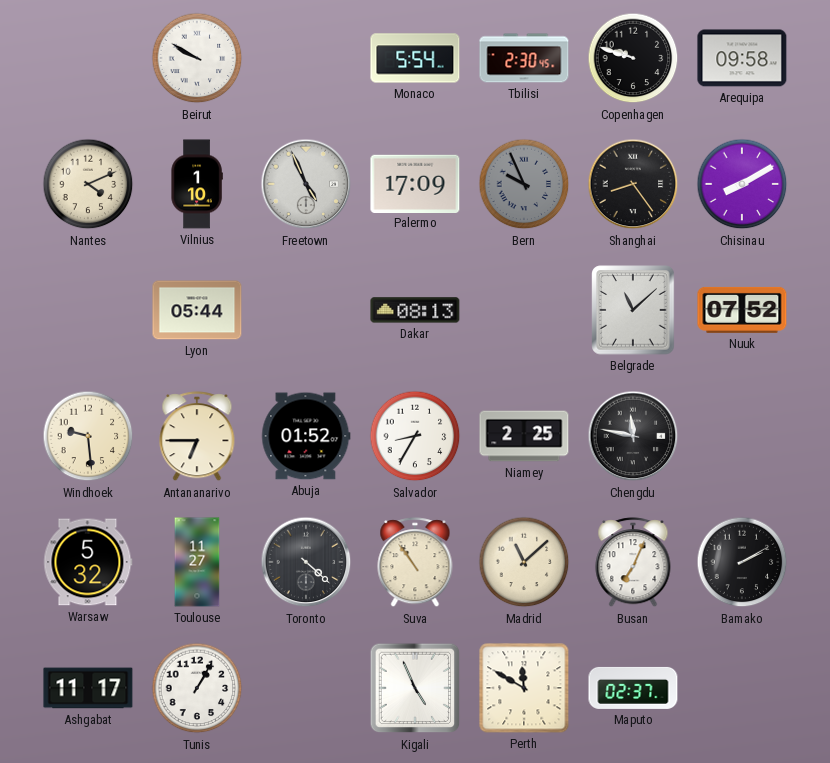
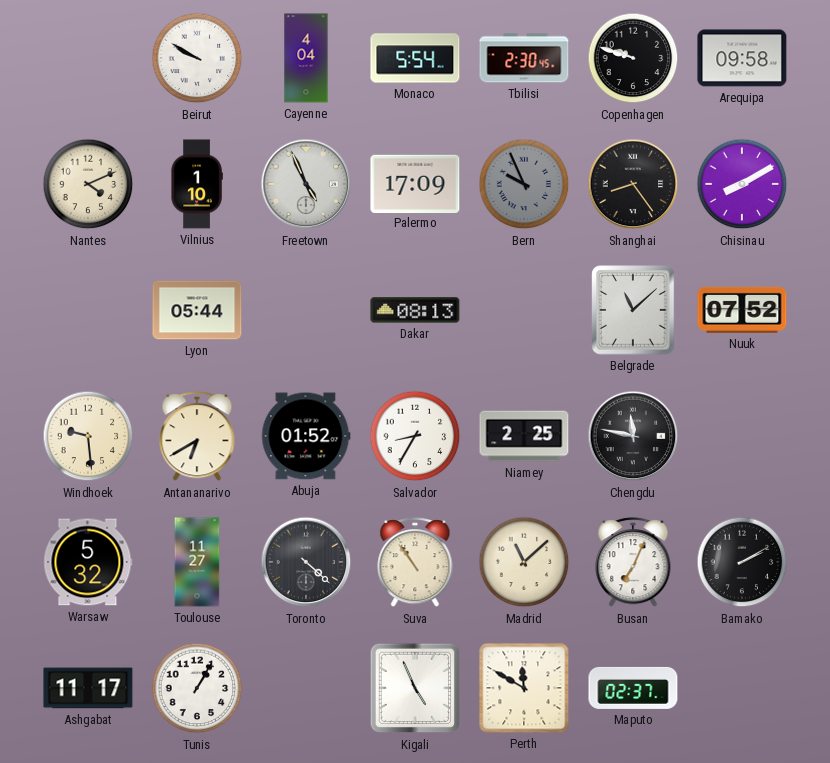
Cayenne: none -> 4:04
Antananarivo: 6:45 -> 6:40
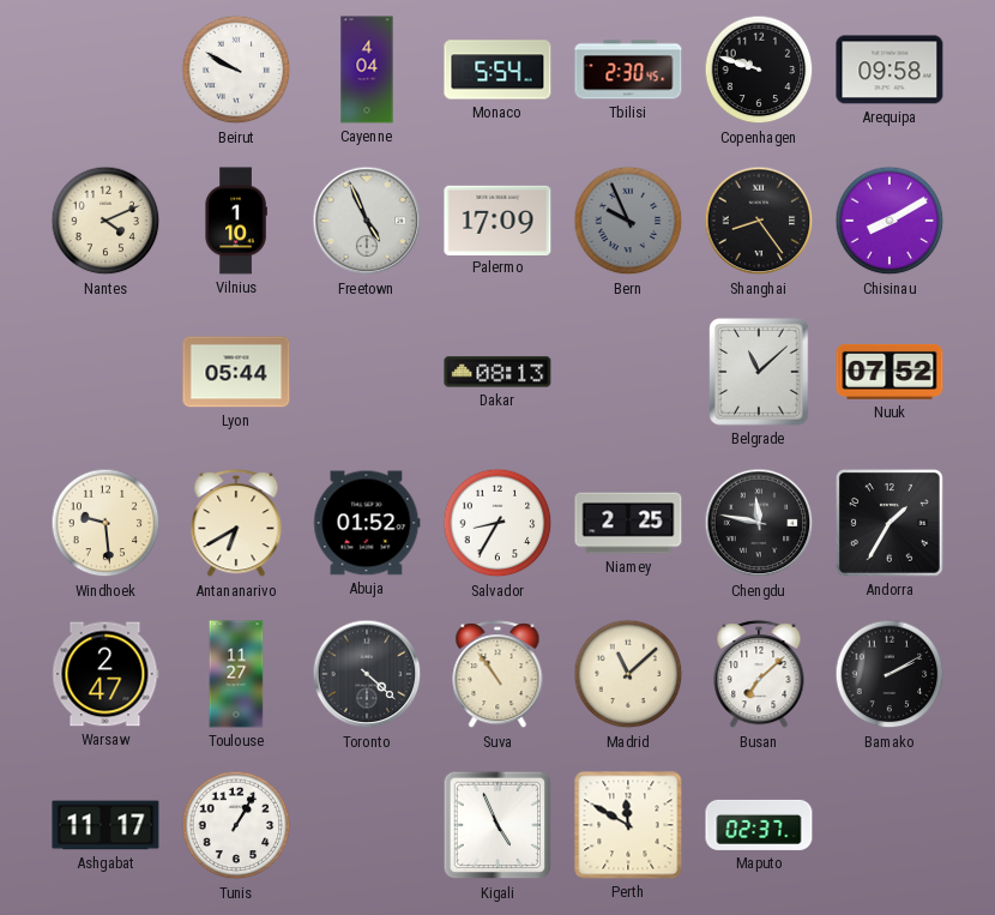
Andorra: none -> 1:35
Warsaw: 5:32 -> 2:47
Busan: 7:04 -> 7:08
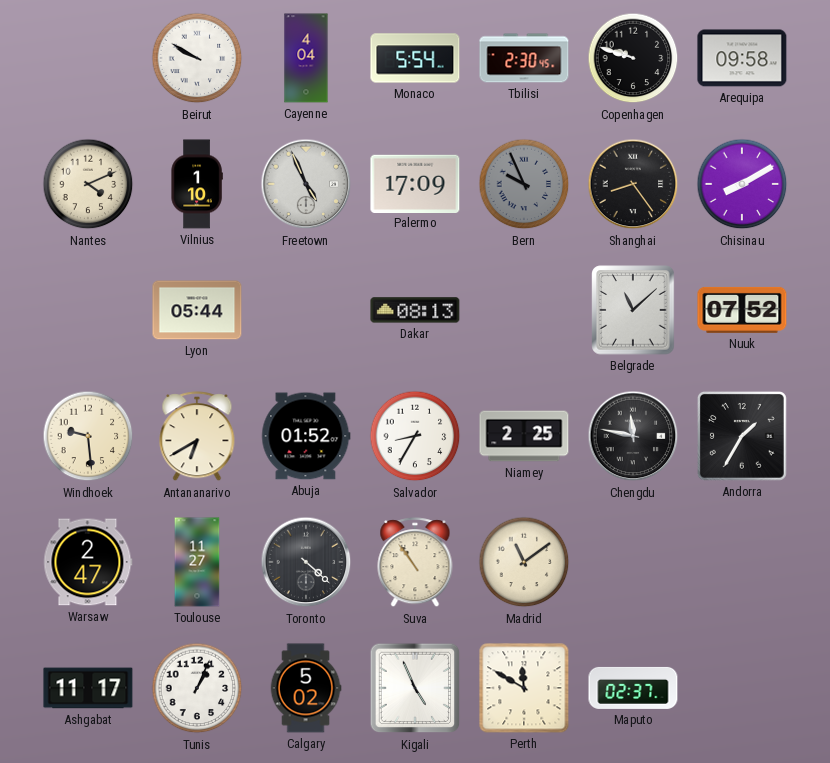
Madrid: 11:08 -> 11:09
Busan: 7:08 -> none
Bamako: 2:10 -> none
Tunis: 1:05 -> 1:04
Calgary: none -> 5:02
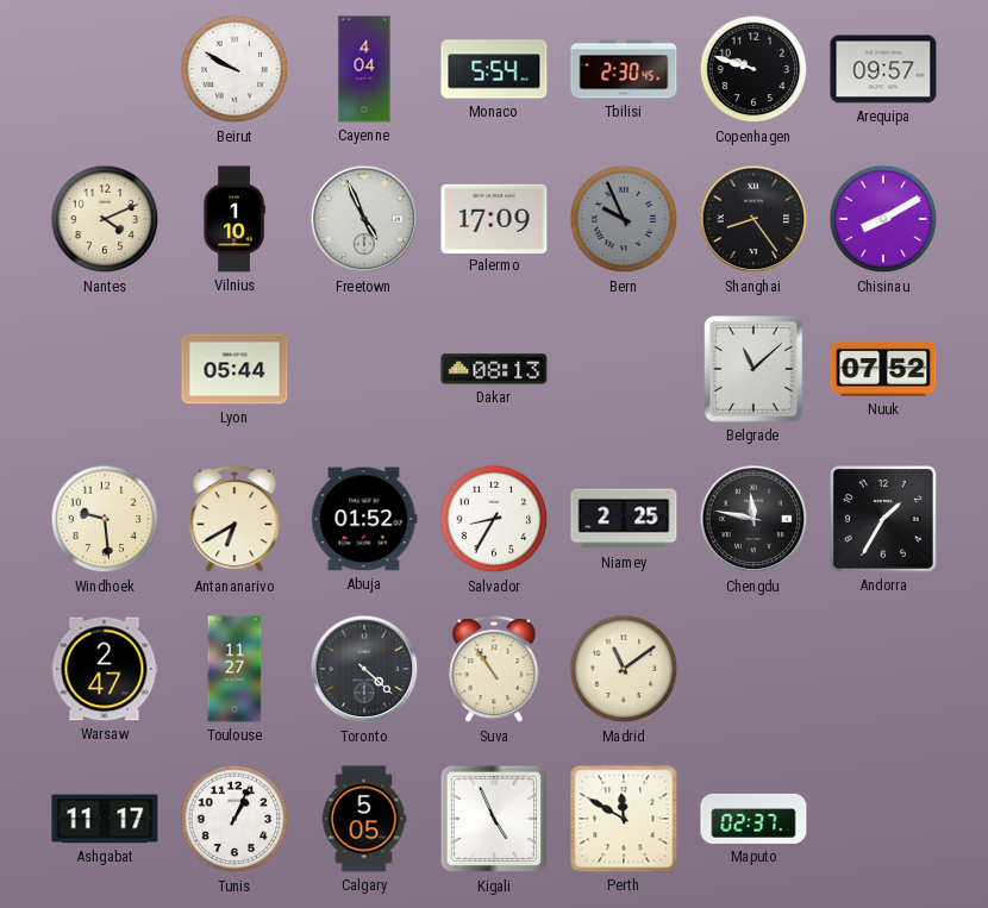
Arequipa: 09:58 -> 09:57
Calgary: 5:02 -> 5:05
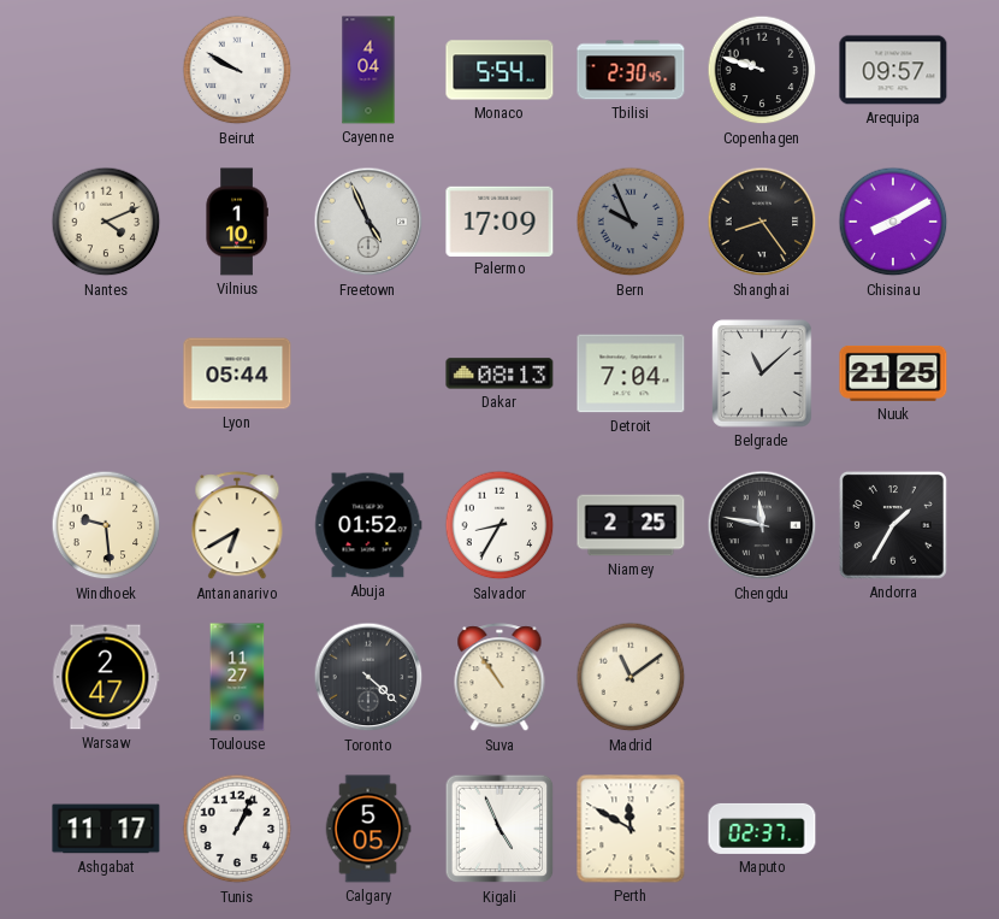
Detroit: none -> 7:04
Nuuk: 07:52 -> 21:25
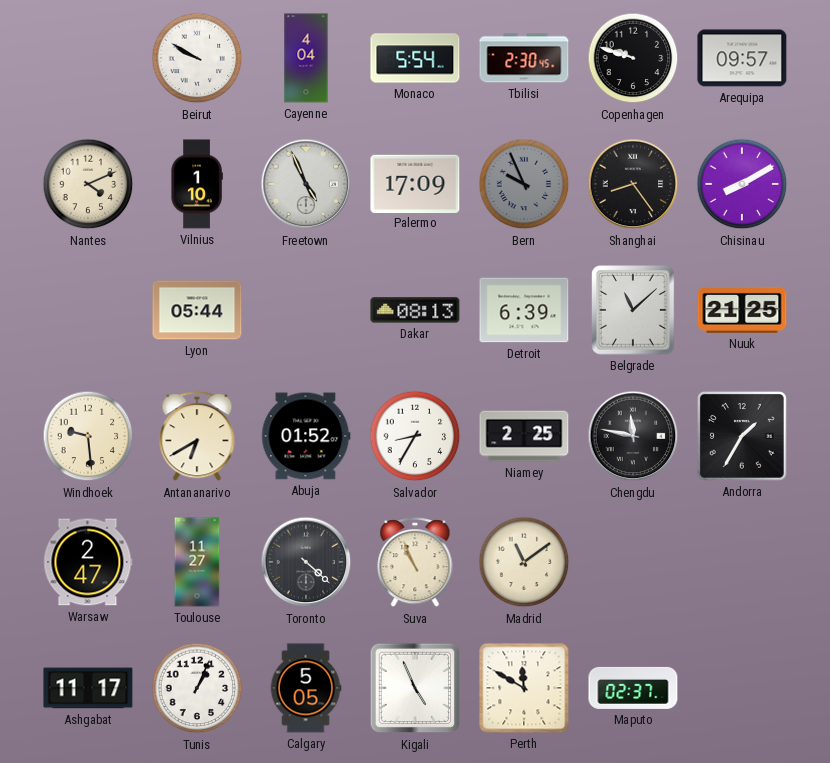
Detroit: 7:04 -> 6:39
Suva: 10:54 -> 10:56
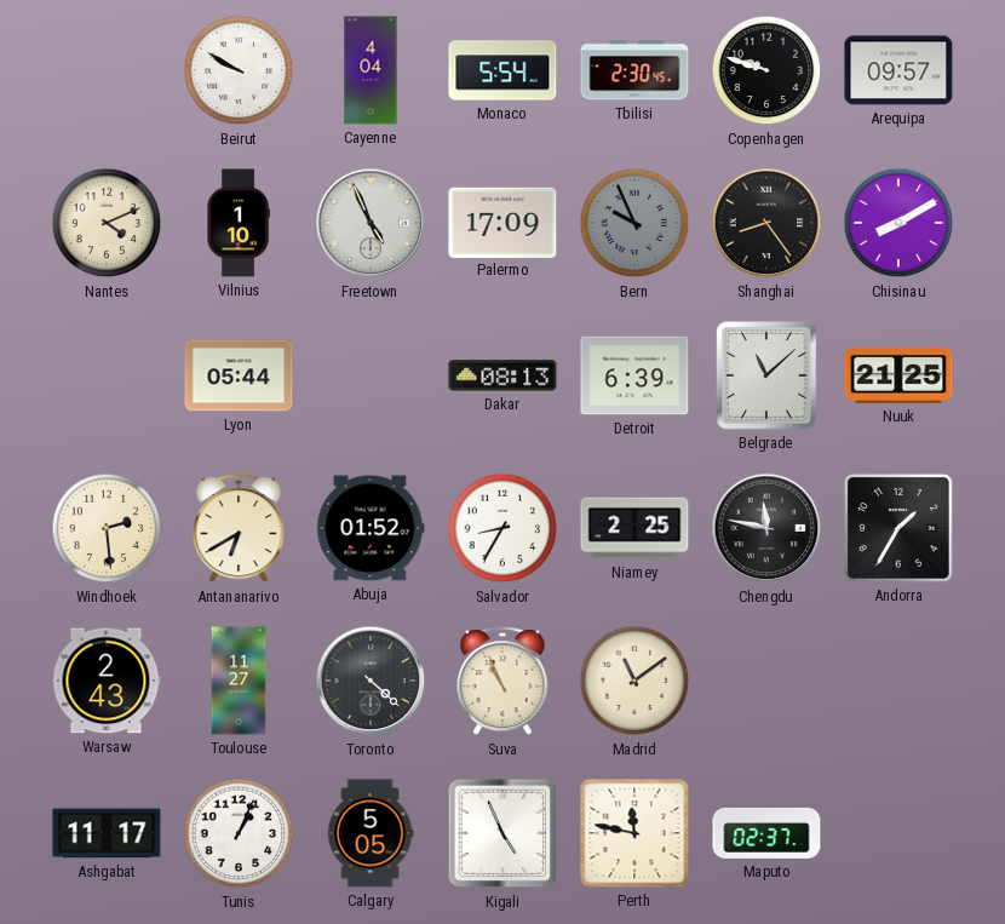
Windhoek: 9:29 -> 2:29
Warsaw: 2:47 -> 2:43
Perth: 11:50 -> 11:47
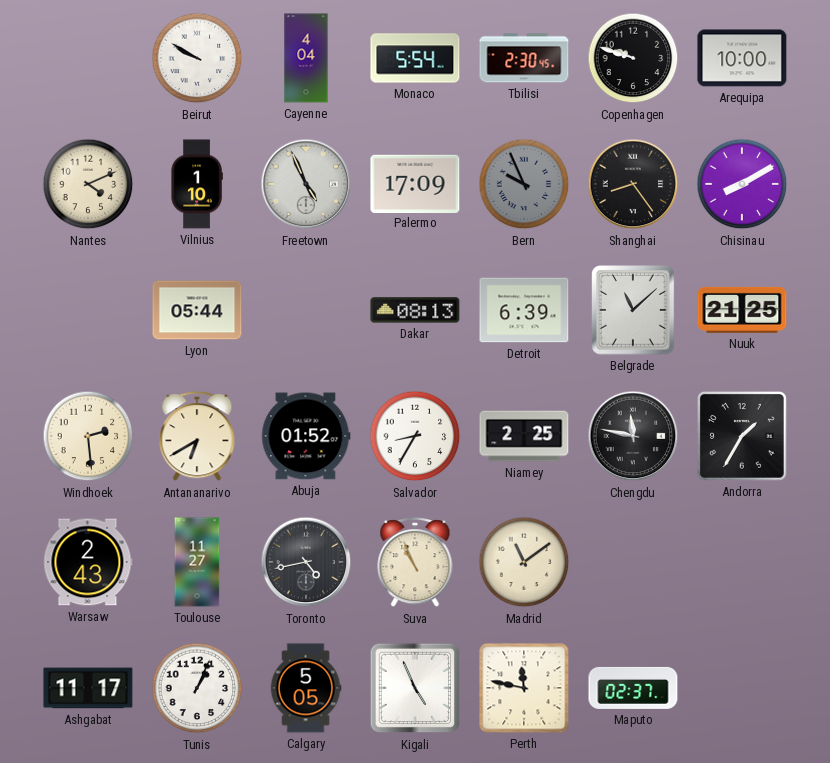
Arequipa: 09:57 -> 10:00
Toronto: 4:22 -> 4:43
